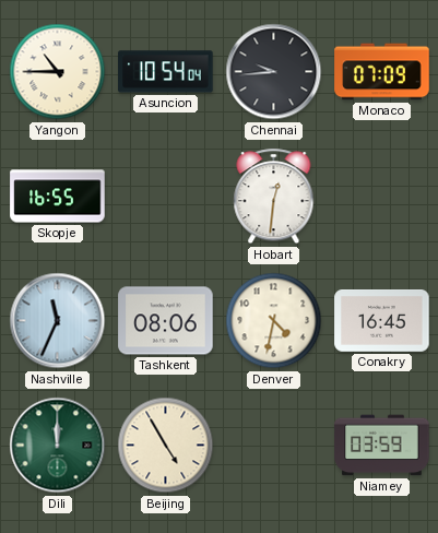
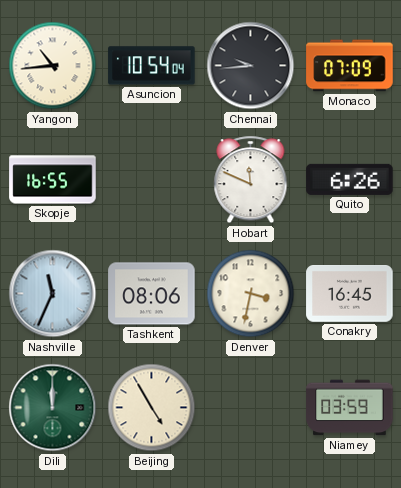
Yangon: 10:45 -> 10:44
Hobart: 12:31 -> 11:49
Quito: none -> 6:26
Denver: 4:32 -> 3:32
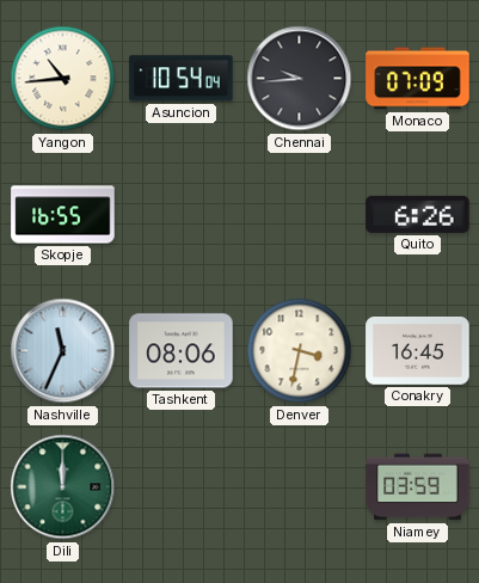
Hobart: 11:49 -> none
Beijing: 4:55 -> none
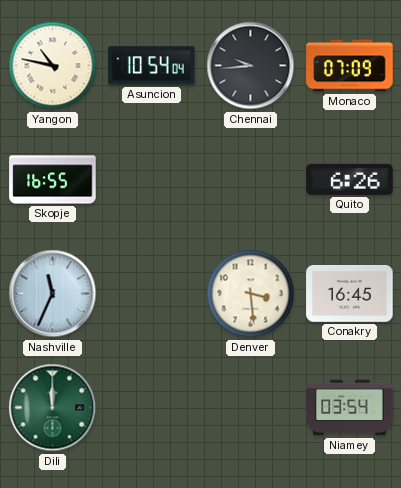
Yangon: 10:44 -> 10:47
Tashkent: 08:06 -> none
Denver: 3:32 -> 3:29
Niamey: 03:59 -> 03:54
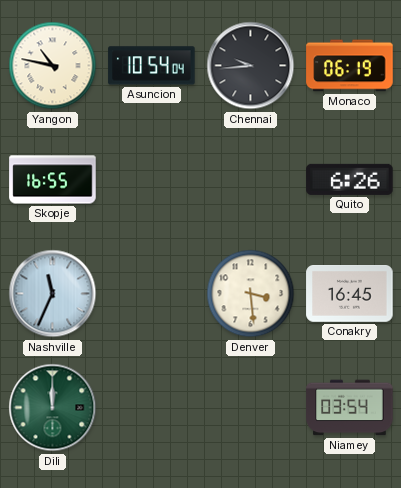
Monaco: 07:09 -> 06:19
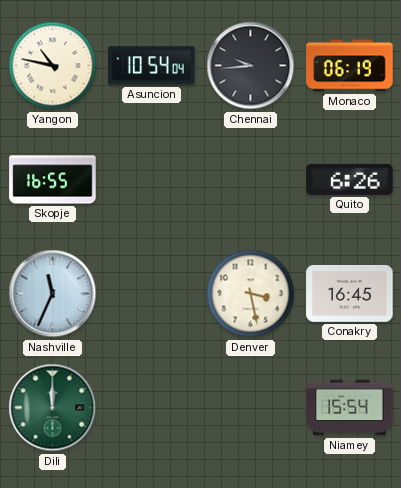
Denver: 3:29 -> 3:28
Niamey: 03:54 -> 15:54
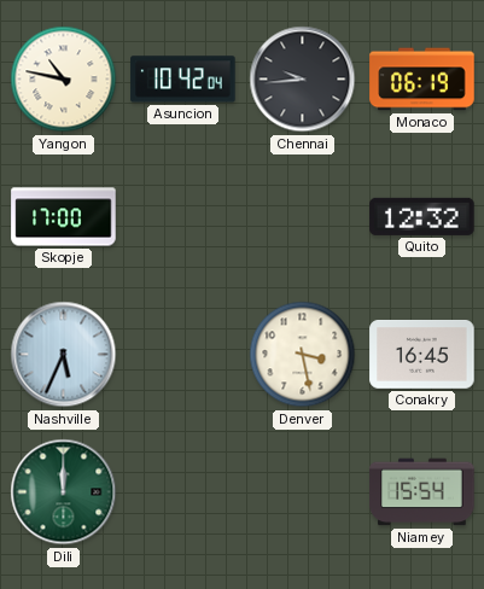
Asuncion: 10:54 -> 10:42
Skopje: 16:55 -> 17:00
Quito: 6:26 -> 12:32
Nashville: 11:34 -> 5:34
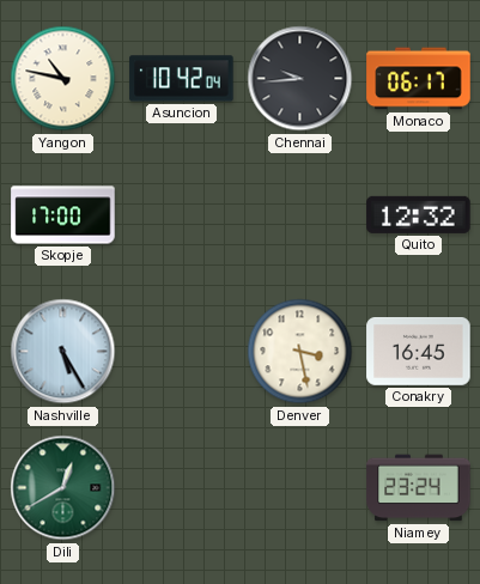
Monaco: 06:19 -> 06:17
Nashville: 5:34 -> 5:25
Dili: 12:00 -> 12:40
Niamey: 15:54 -> 23:24
